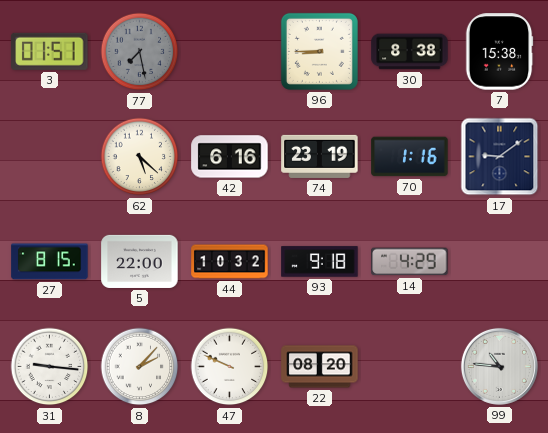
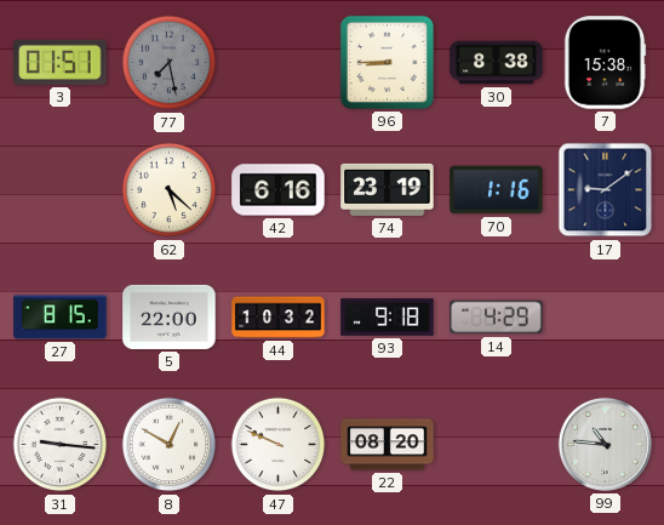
8: 2:07 -> 12:50
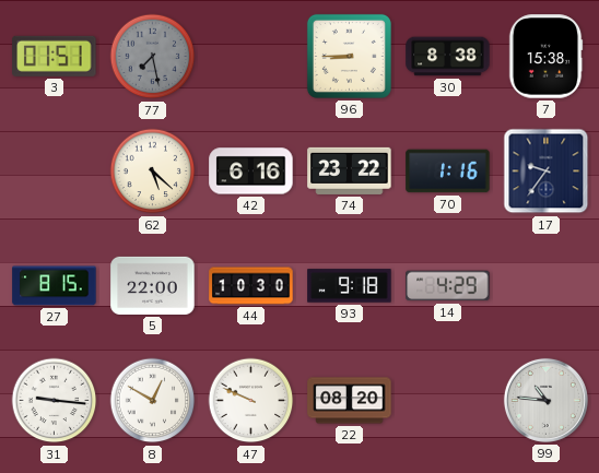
74: 23:19 -> 23:22
17: 9:09 -> 9:36
44: 10:32 -> 10:30
